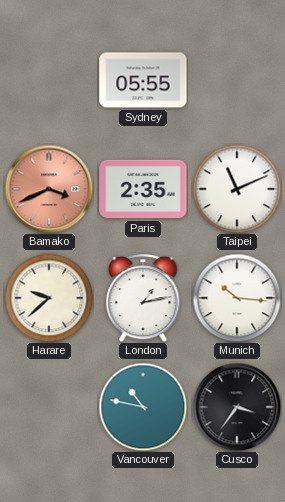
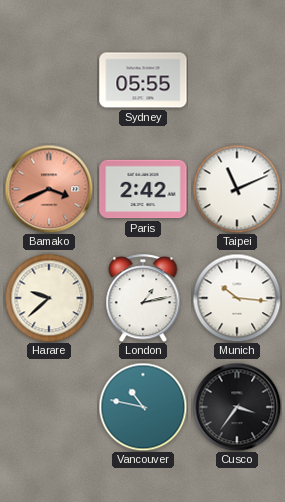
Paris: 2:35 -> 2:42
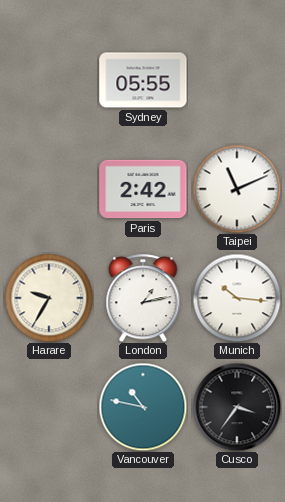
Bamako: 3:41 -> none
Harare: 9:38 -> 9:35
